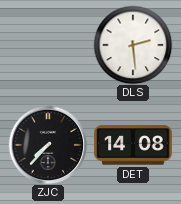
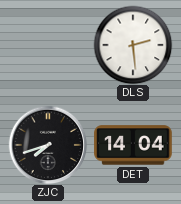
ZJC: 7:37 -> 7:42
DET: 14:08 -> 14:04
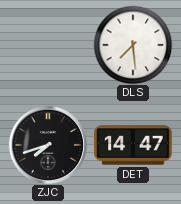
DLS: 2:29 -> 7:29
DET: 14:04 -> 14:47
